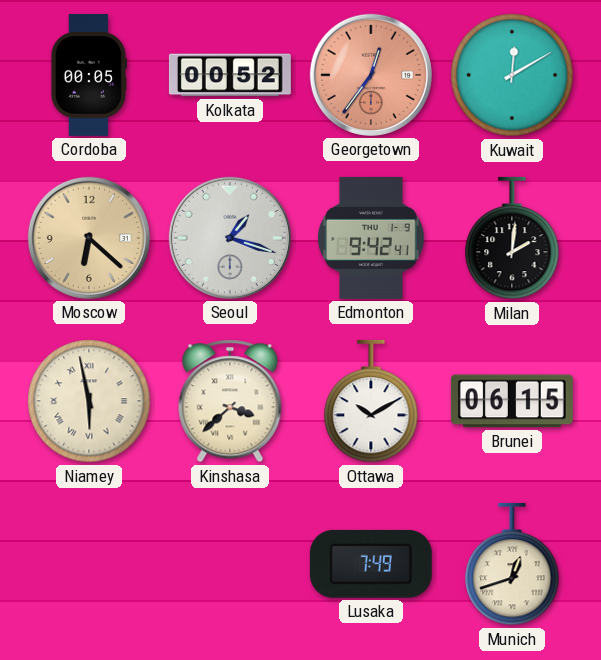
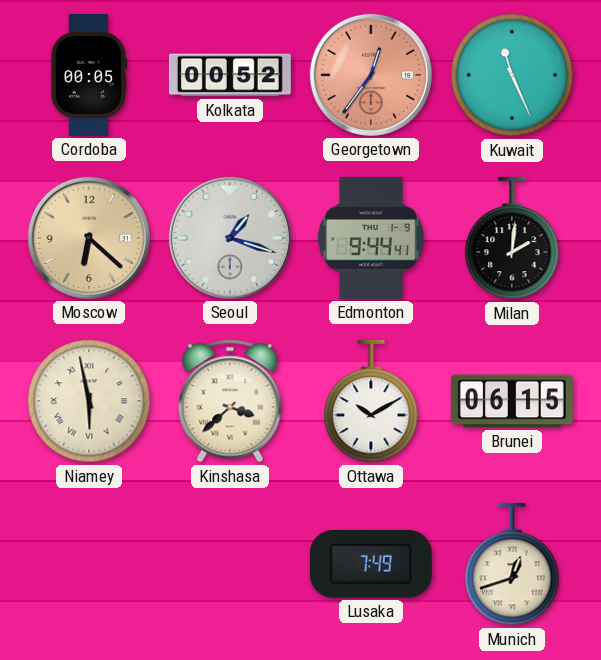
Kuwait: 12:10 -> 11:26
Edmonton: 9:42 -> 9:44
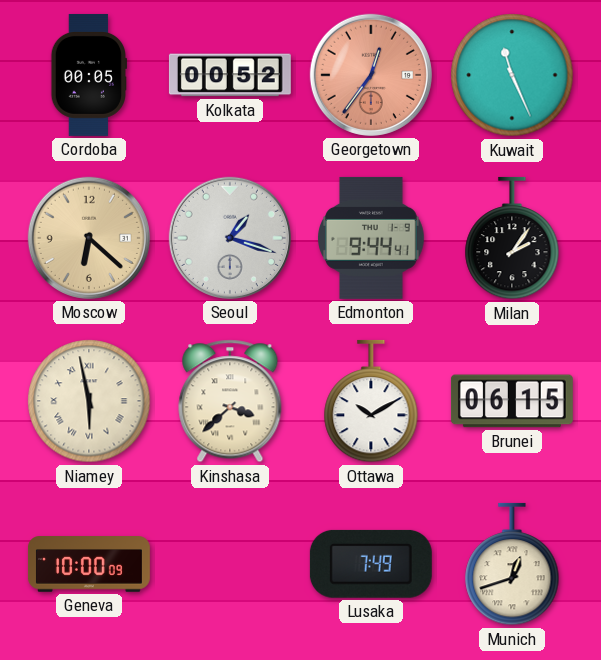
Milan: 2:01 -> 2:06
Geneva: none -> 10:00
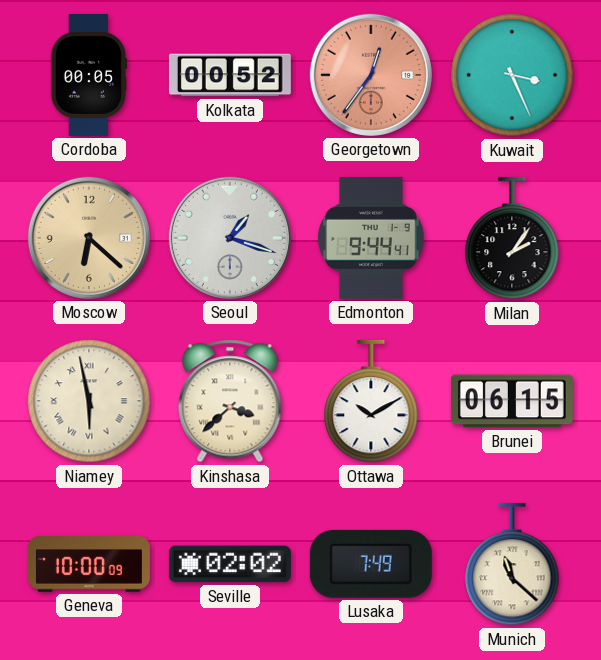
Kuwait: 11:26 -> 3:26
Seville: none -> 02:02
Munich: 12:42 -> 11:22
